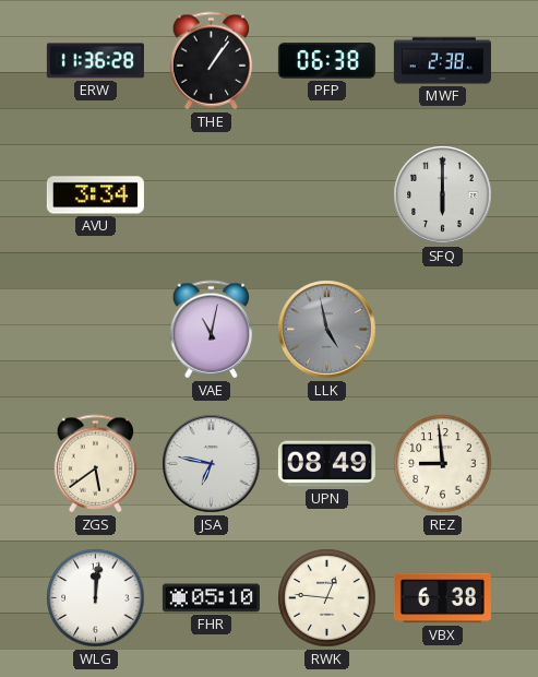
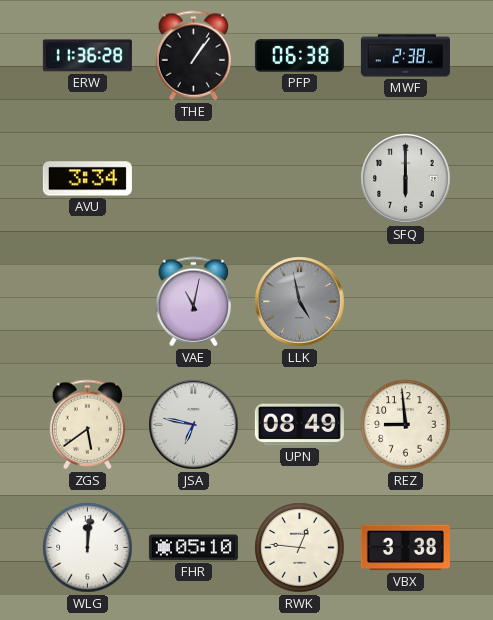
VBX: 6:38 -> 3:38
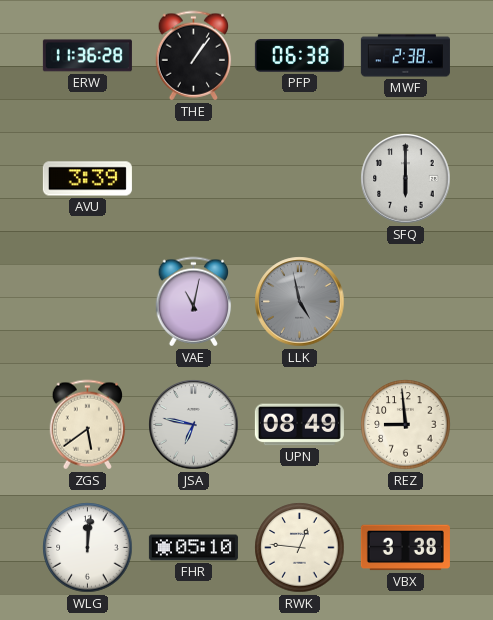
AVU: 3:34 -> 3:39
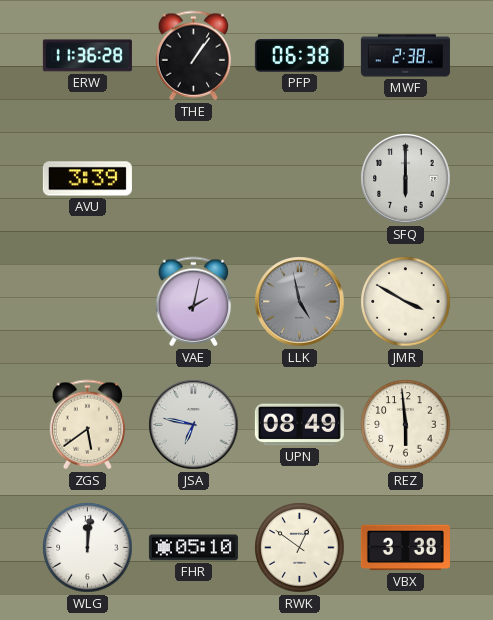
VAE: 11:02 -> 2:02
JMR: none -> 3:50
REZ: 8:59 -> 5:59
RWK: 12:46 -> 12:51
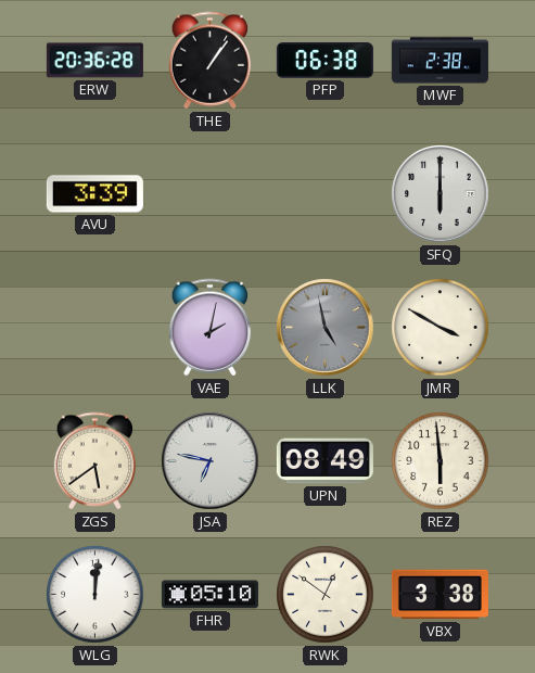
ERW: 11:36 -> 20:36
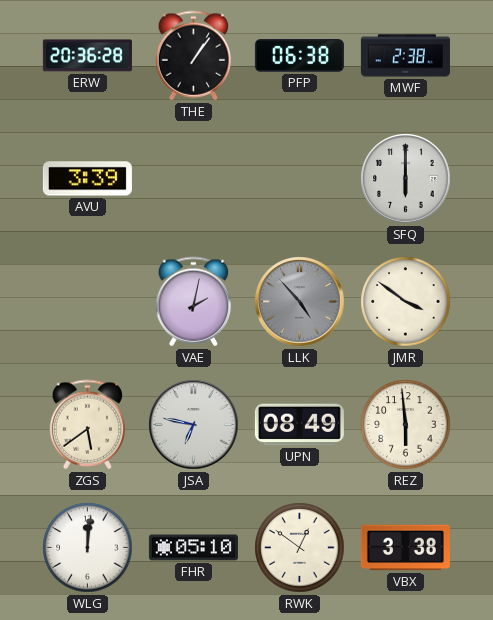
LLK: 4:58 -> 4:53
JMR: 3:50 -> 3:51
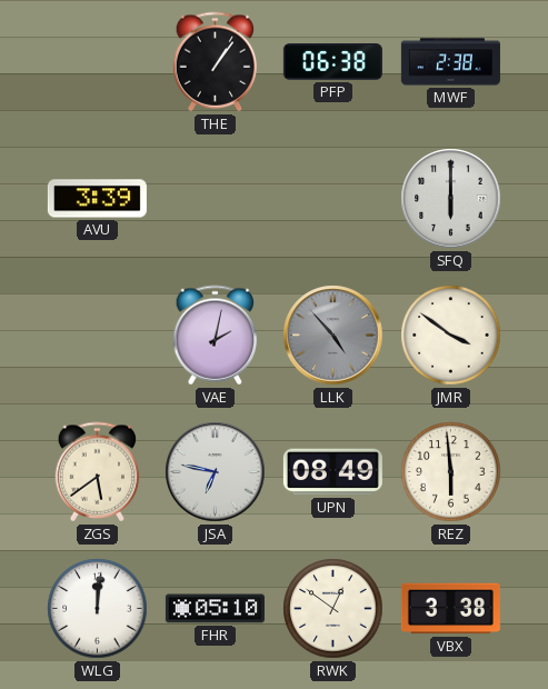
ERW: 20:36 -> none
